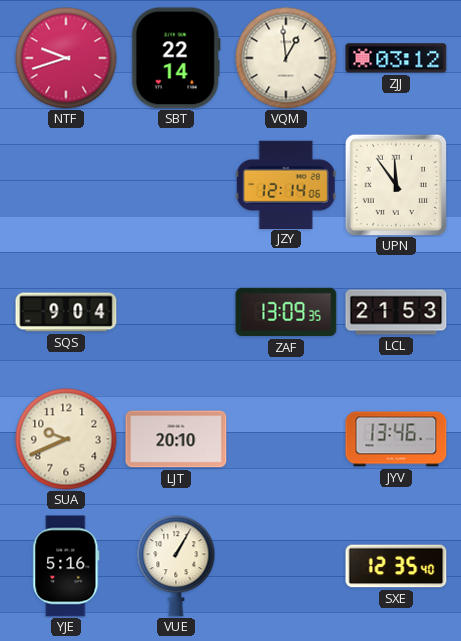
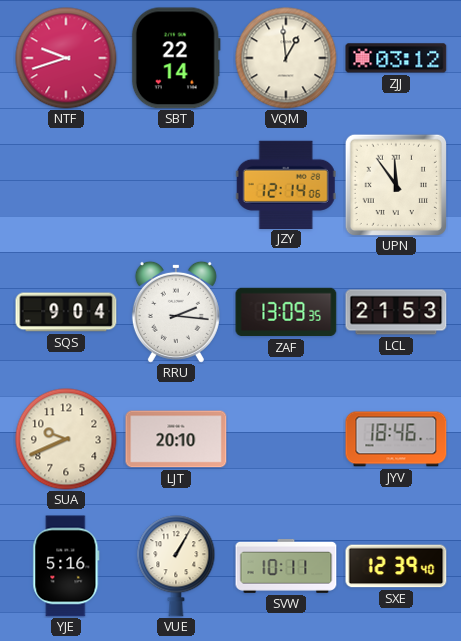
RRU: none -> 2:16
JYV: 13:46 -> 18:46
SVW: none -> 10:11
SXE: 12:35 -> 12:39
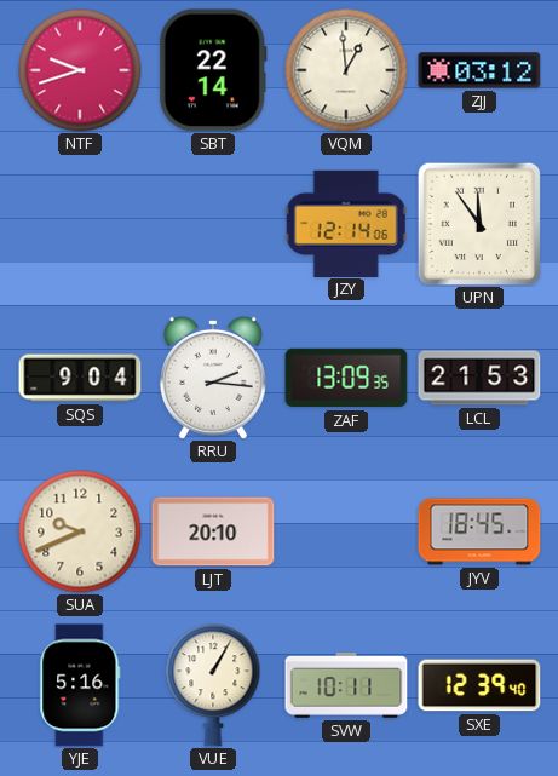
JYV: 18:46 -> 18:45
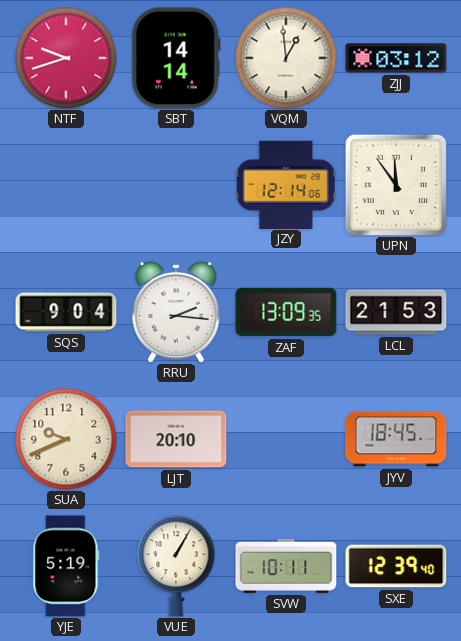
SBT: 22:14 -> 14:14
YJE: 5:16 -> 5:19
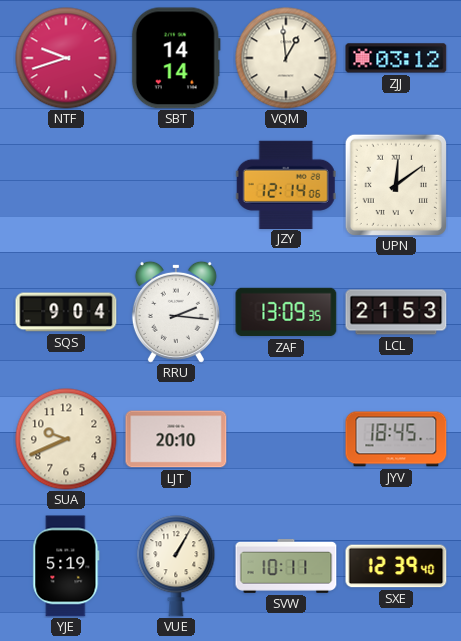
UPN: 11:54 -> 12:09
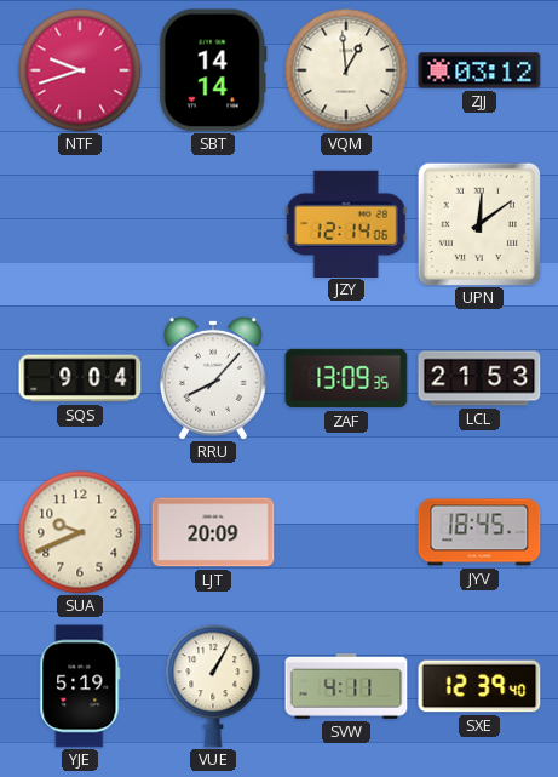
RRU: 2:16 -> 8:07
LJT: 20:10 -> 20:09
SVW: 10:11 -> 4:11
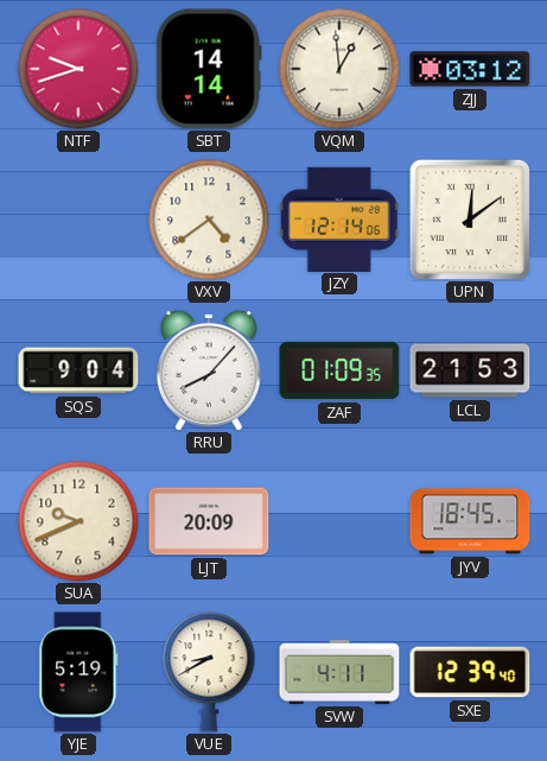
VXV: none -> 4:39
ZAF: 13:09 -> 01:09
VUE: 1:05 -> 8:40
